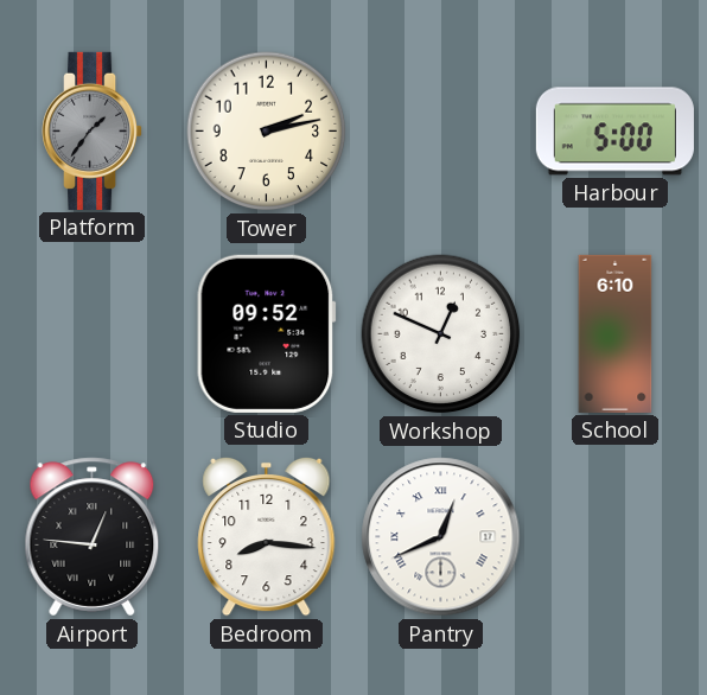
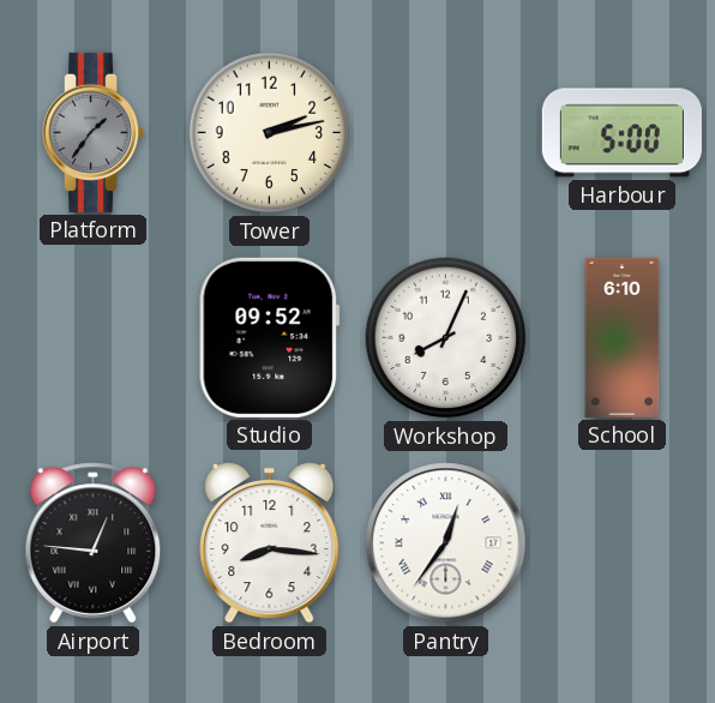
Workshop: 12:49 -> 8:04
Pantry: 12:41 -> 12:36
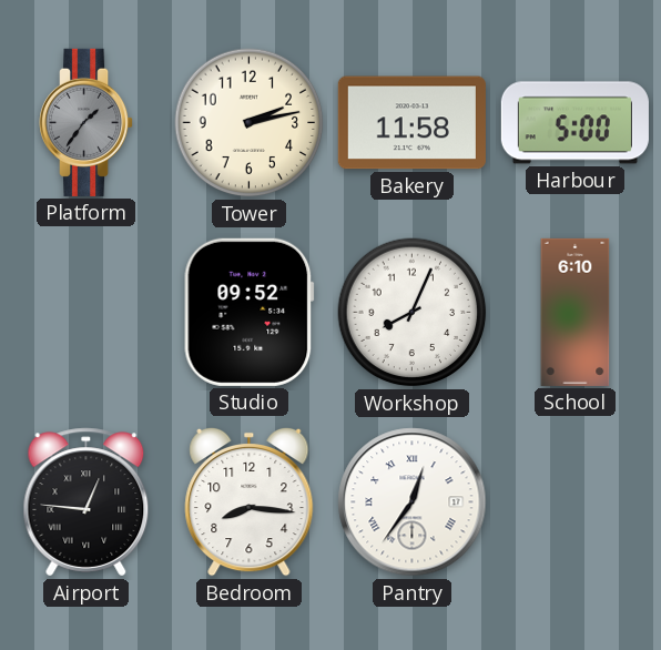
Bakery: none -> 11:58
